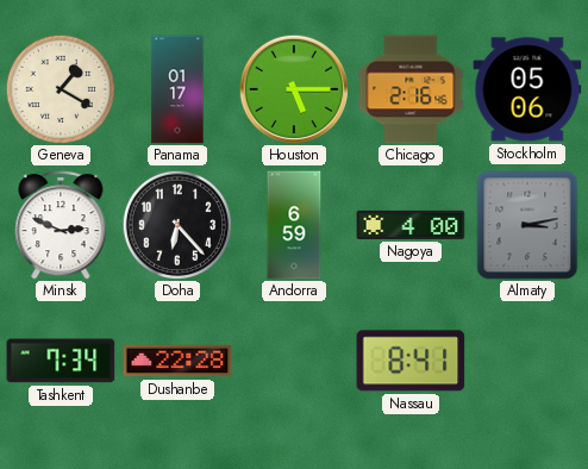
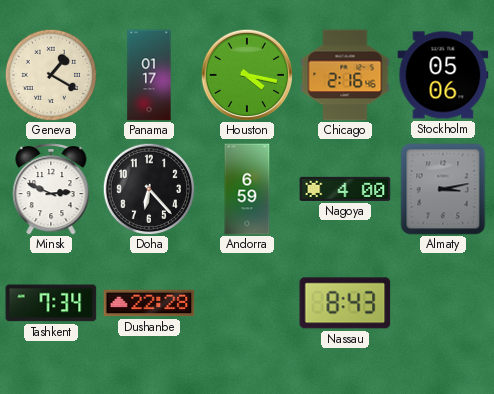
Houston: 5:15 -> 4:17
Nassau: 8:41 -> 8:43
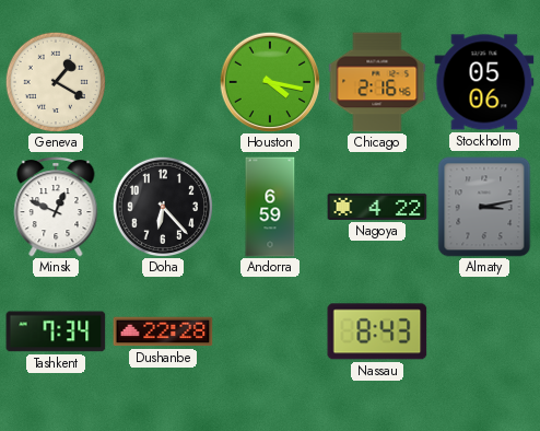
Panama: 01:17 -> none
Minsk: 2:49 -> 12:49
Nagoya: 4:00 -> 4:22
